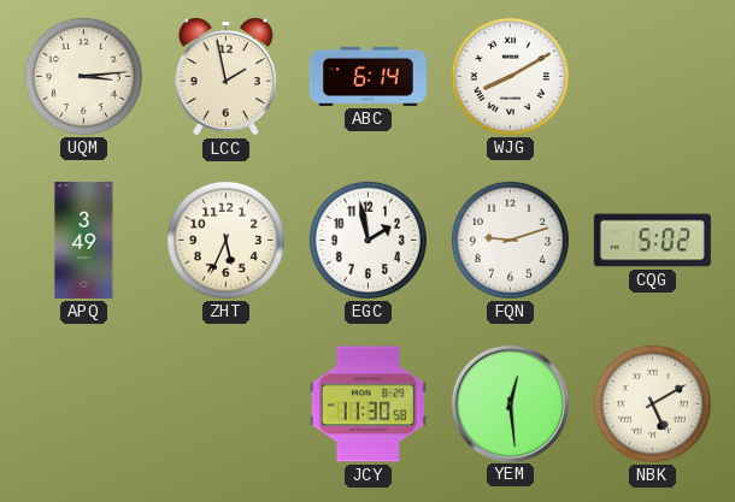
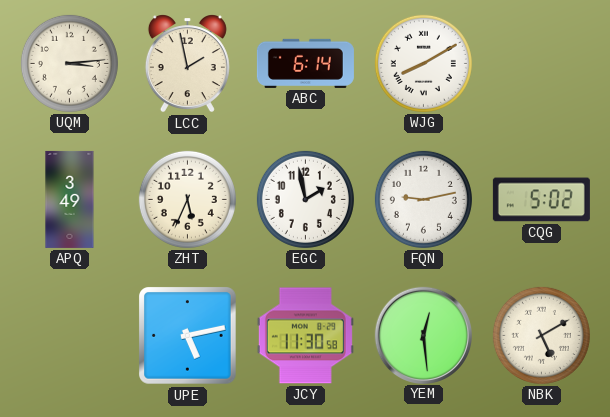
FQN: 9:12 -> 9:13
UPE: none -> 5:13
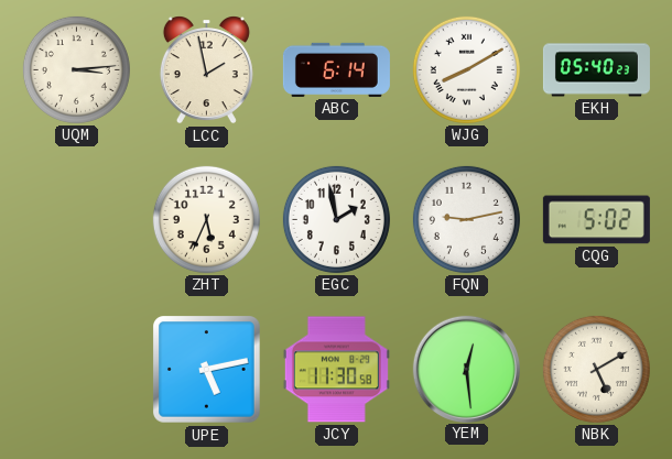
EKH: none -> 05:40
APQ: 3:49 -> none
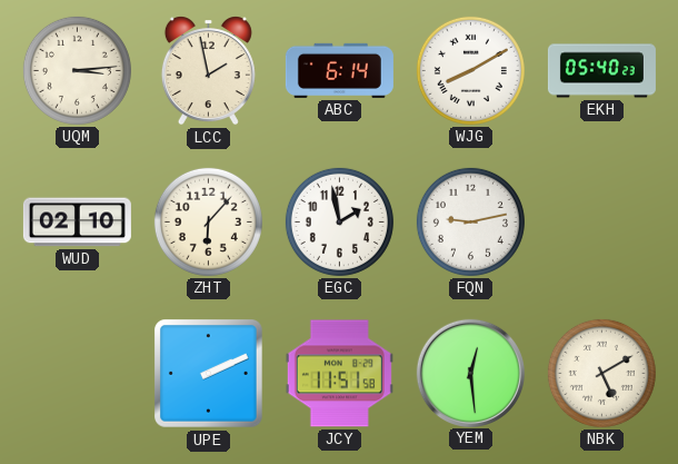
WUD: none -> 02:10
ZHT: 5:34 -> 6:07
CQG: 5:02 -> none
UPE: 5:13 -> 2:11
JCY: 11:30 -> 11:51
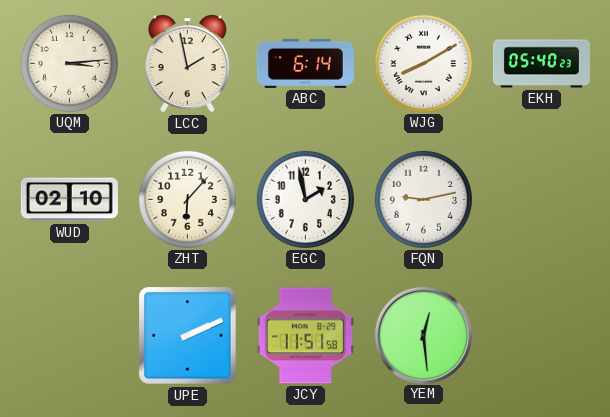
NBK: 5:10 -> none
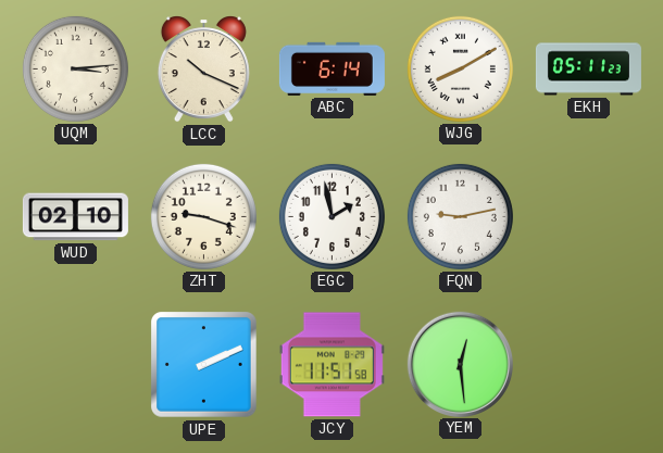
LCC: 1:58 -> 10:19
EKH: 05:40 -> 05:11
ZHT: 6:07 -> 9:18
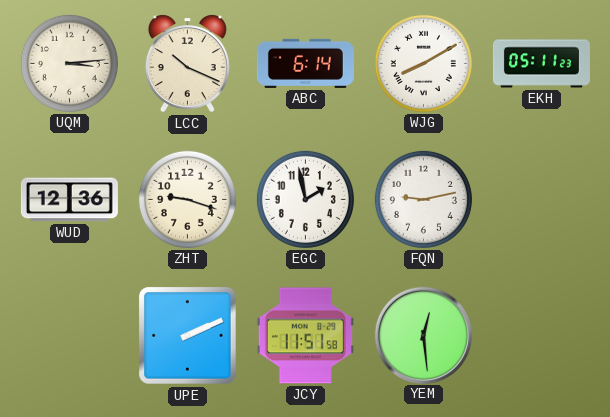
WUD: 02:10 -> 12:36
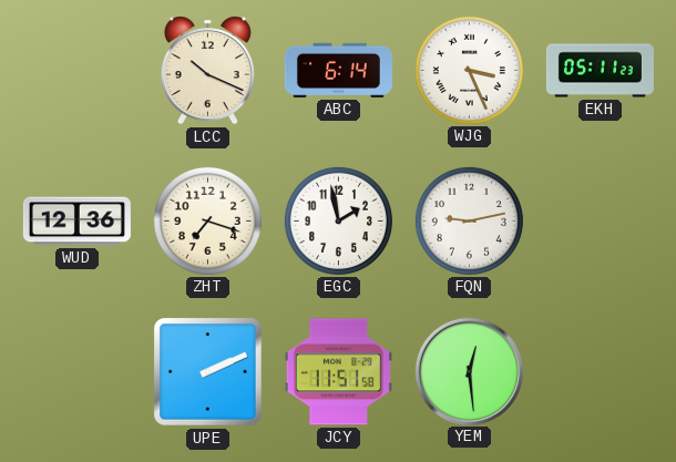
UQM: 3:14 -> none
WJG: 8:10 -> 3:26
ZHT: 9:18 -> 7:18
